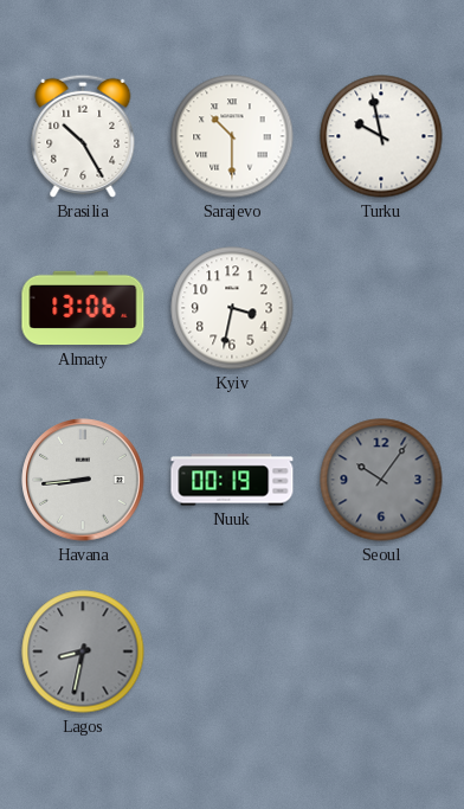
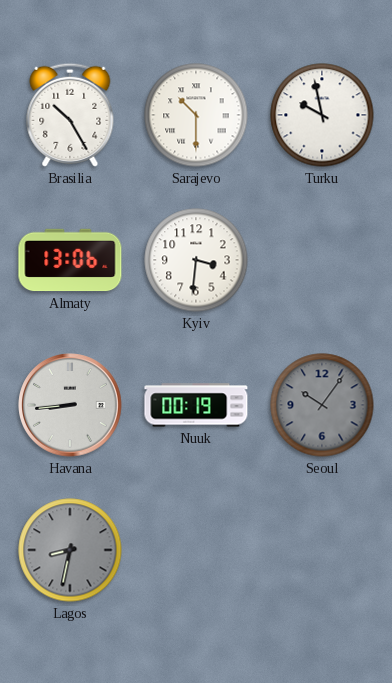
Kyiv: 3:32 -> 3:31
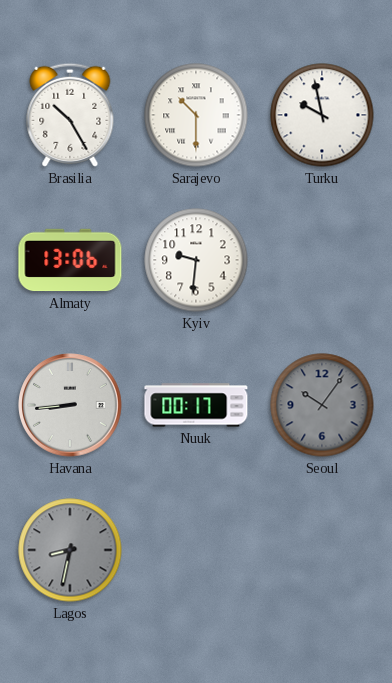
Kyiv: 3:31 -> 9:31
Nuuk: 00:19 -> 00:17
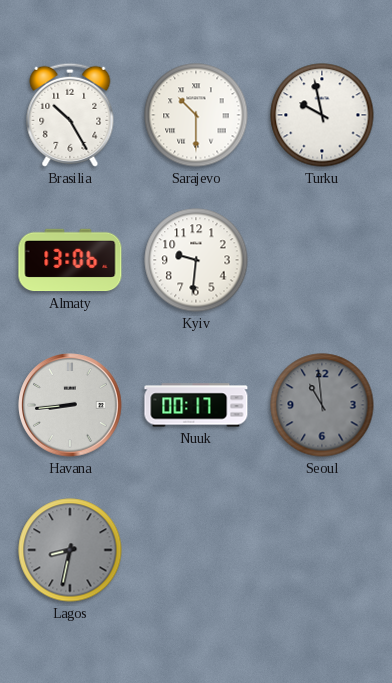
Seoul: 10:06 -> 10:59
